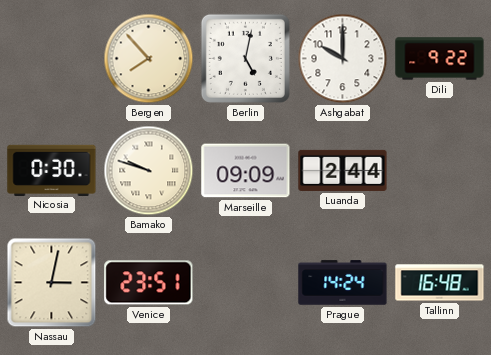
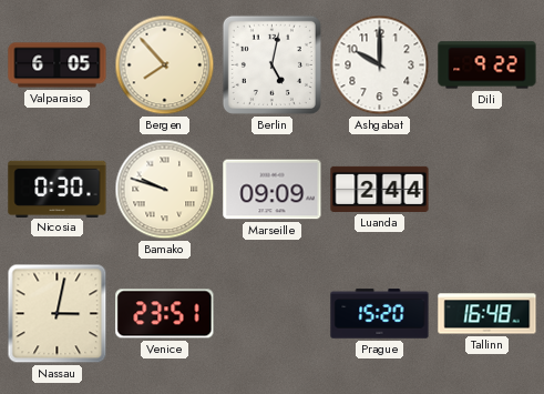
Valparaiso: none -> 6:05
Prague: 14:24 -> 15:20
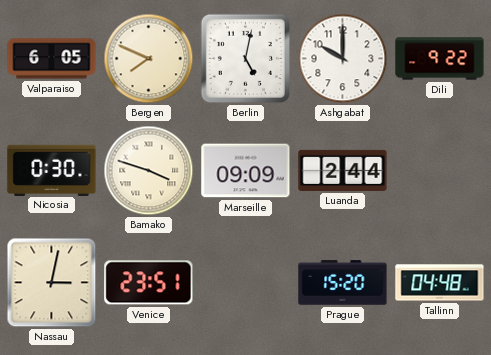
Bergen: 7:53 -> 7:49
Bamako: 9:48 -> 3:48
Tallinn: 16:48 -> 04:48
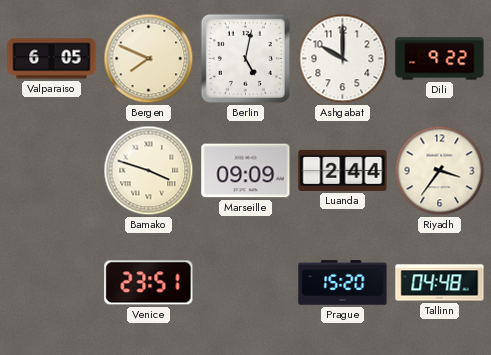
Nicosia: 0:30 -> none
Riyadh: none -> 3:36
Nassau: 3:02 -> none
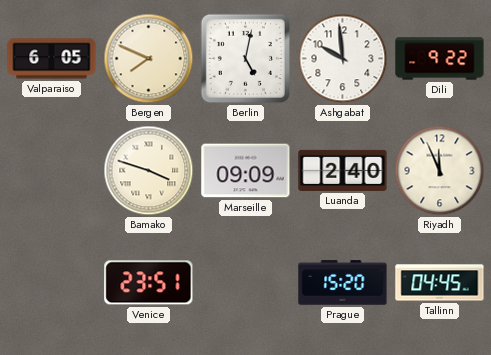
Ashgabat: 10:00 -> 9:59
Luanda: 2:44 -> 2:40
Riyadh: 3:36 -> 11:56
Tallinn: 04:48 -> 04:45
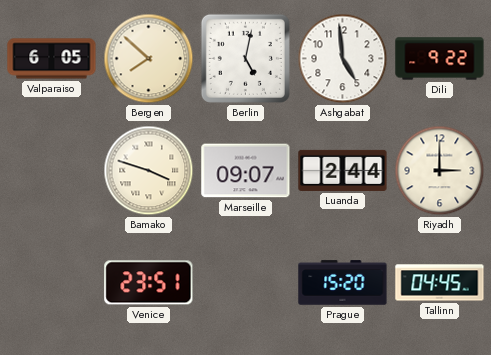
Bergen: 7:49 -> 7:52
Ashgabat: 9:59 -> 4:59
Marseille: 09:09 -> 09:07
Luanda: 2:40 -> 2:44
Riyadh: 11:56 -> 3:00
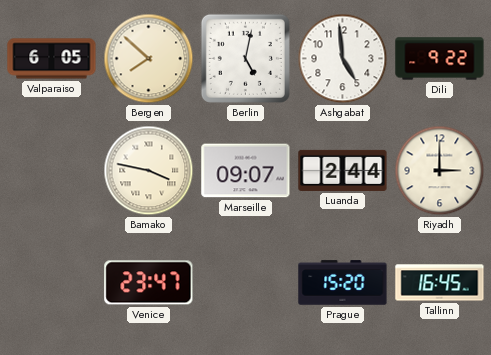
Bamako: 3:48 -> 3:47
Venice: 23:51 -> 23:47
Tallinn: 04:45 -> 16:45
